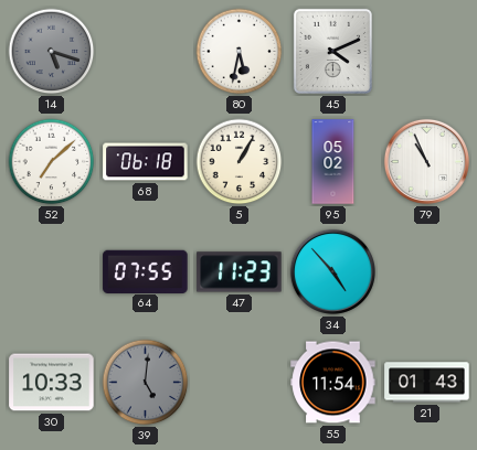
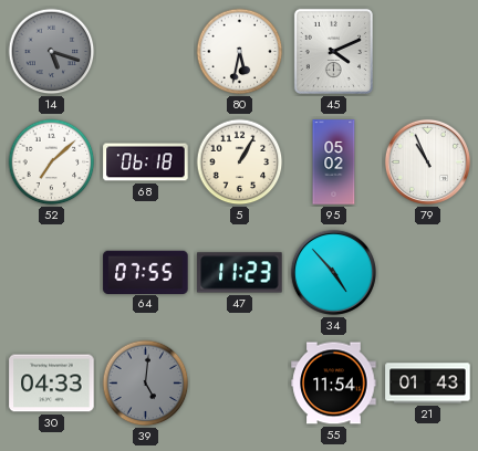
30: 10:33 -> 04:33
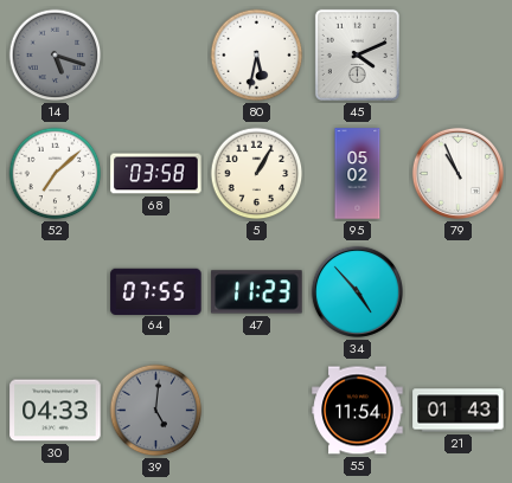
68: 06:18 -> 03:58
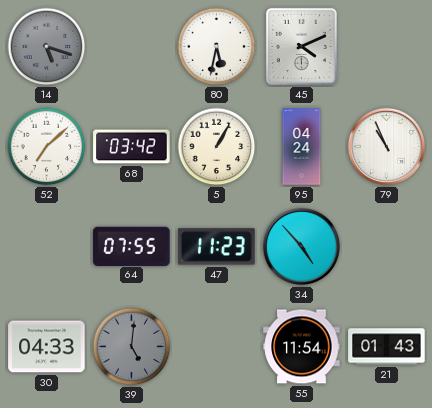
68: 03:58 -> 03:42
95: 05:02 -> 04:24
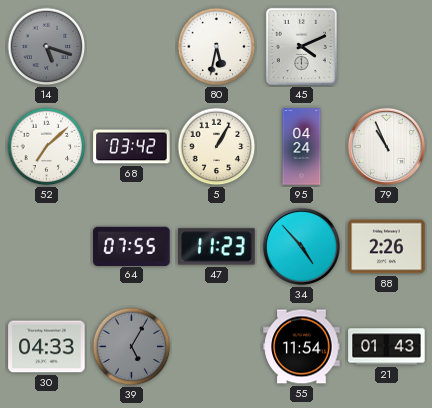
88: none -> 2:26
39: 5:01 -> 5:05
